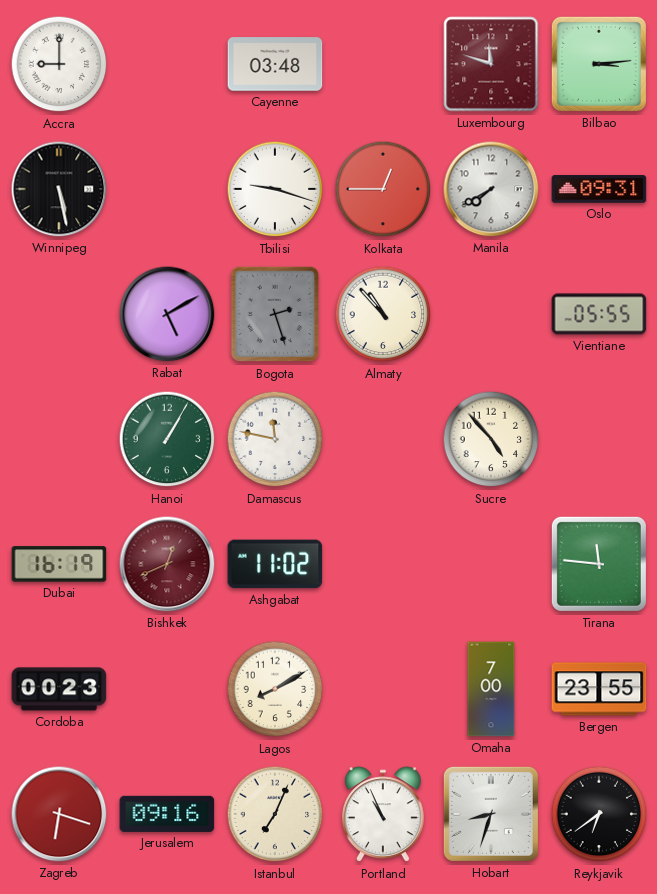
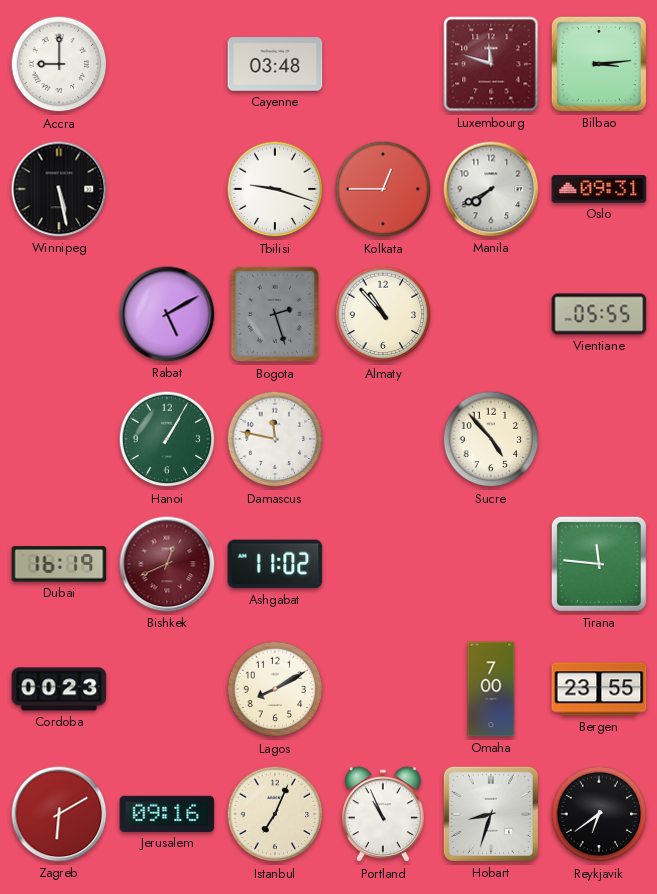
Zagreb: 6:18 -> 6:10
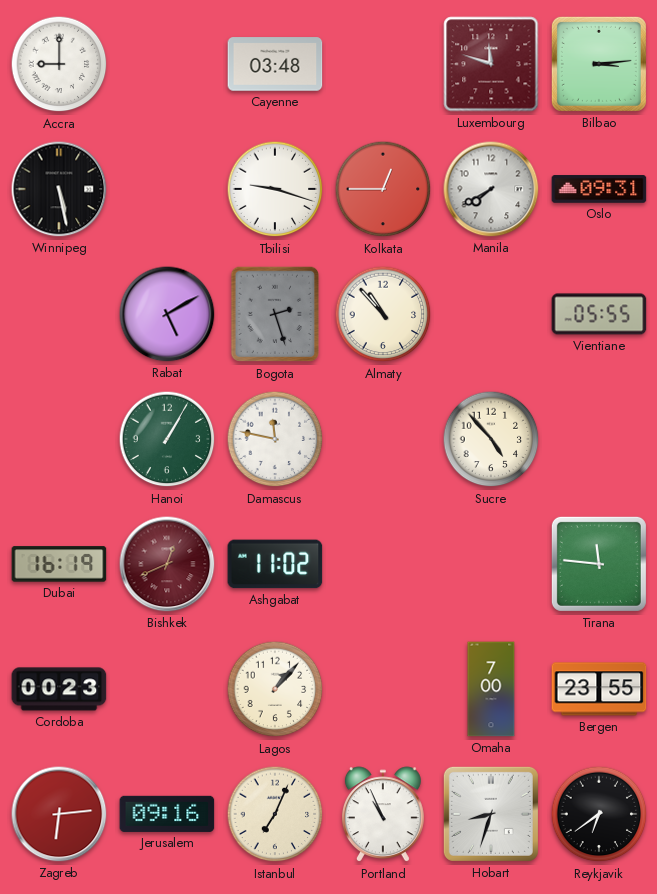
Lagos: 8:10 -> 1:07
Zagreb: 6:10 -> 6:14
